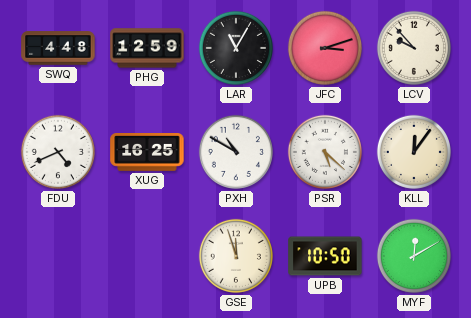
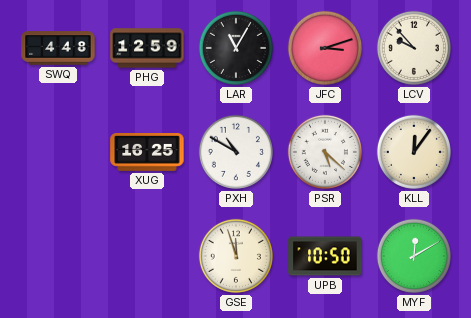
FDU: 4:41 -> none
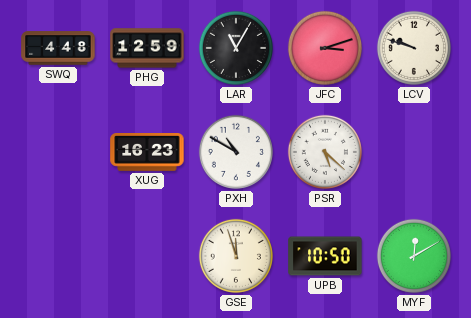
LCV: 9:53 -> 9:48
XUG: 16:25 -> 16:23
KLL: 12:06 -> none
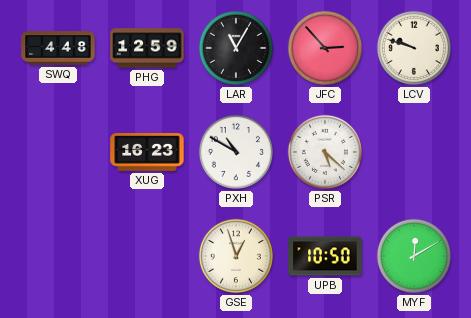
JFC: 3:12 -> 2:53
GSE: 11:57 -> 12:57
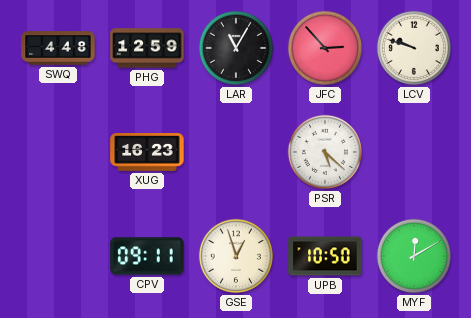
PXH: 10:50 -> none
CPV: none -> 09:11
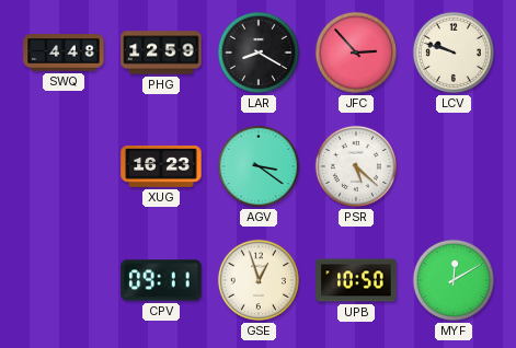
LAR: 11:05 -> 8:20
AGV: none -> 3:21
